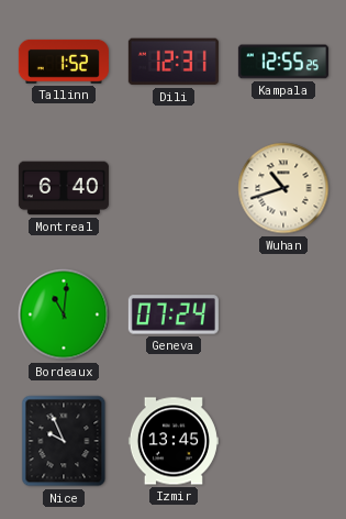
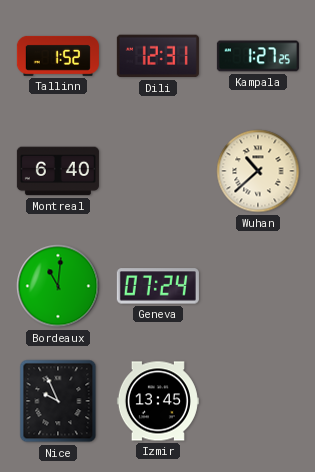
Kampala: 12:55 -> 1:27
Wuhan: 10:42 -> 10:38
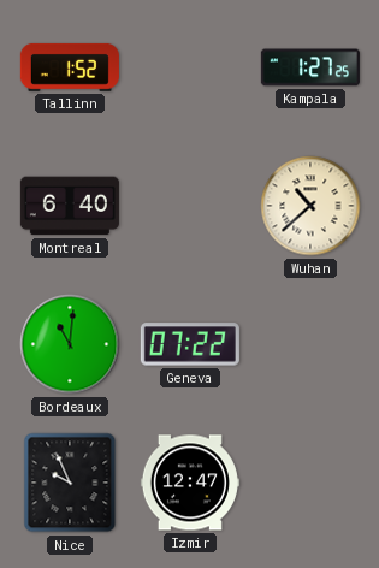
Dili: 12:31 -> none
Geneva: 07:24 -> 07:22
Izmir: 13:45 -> 12:47
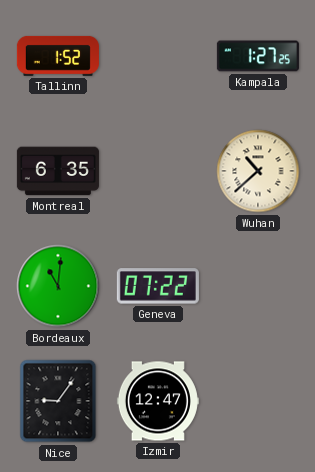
Montreal: 6:40 -> 6:35
Nice: 9:56 -> 9:06
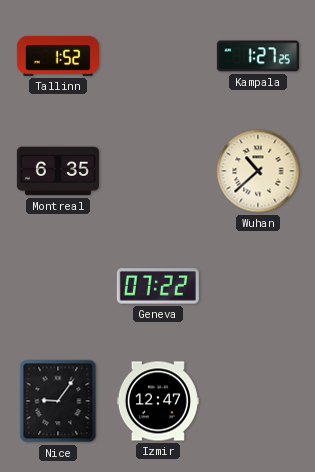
Bordeaux: 11:01 -> none
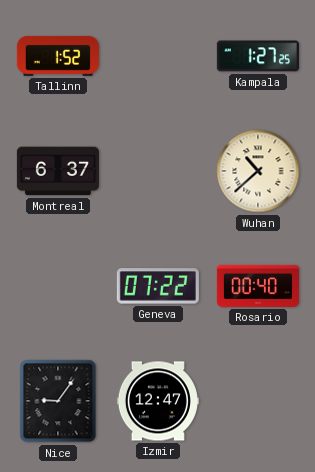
Montreal: 6:35 -> 6:37
Rosario: none -> 00:40
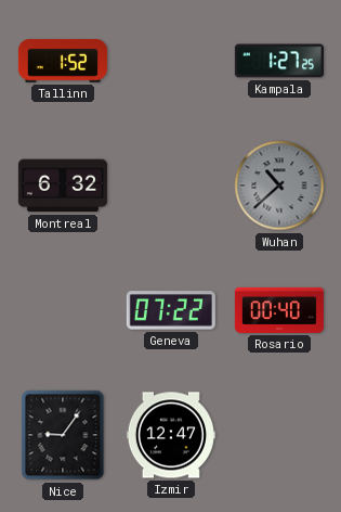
Montreal: 6:37 -> 6:32
Wuhan dial: cream -> grey
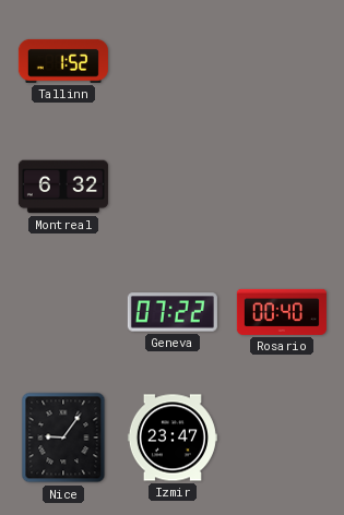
Kampala: 1:27 -> none
Wuhan: 10:38 -> none
Izmir: 12:47 -> 23:47
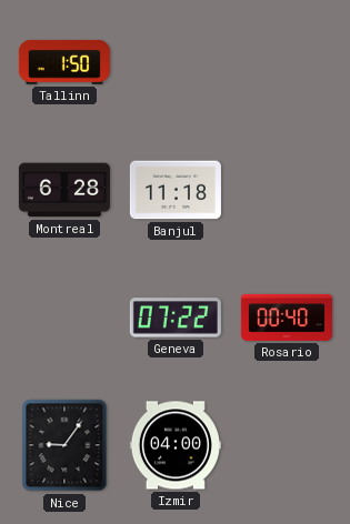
Tallinn: 1:52 -> 1:50
Montreal: 6:32 -> 6:28
Banjul: none -> 11:18
Izmir: 23:47 -> 04:00
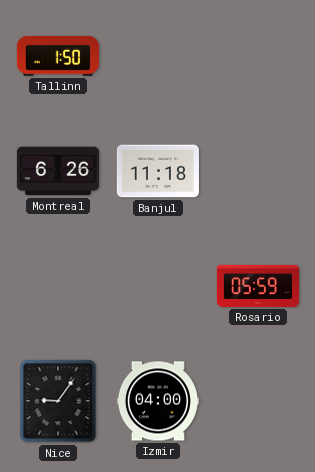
Montreal: 6:28 -> 6:26
Geneva: 07:22 -> none
Rosario: 00:40 -> 05:59
